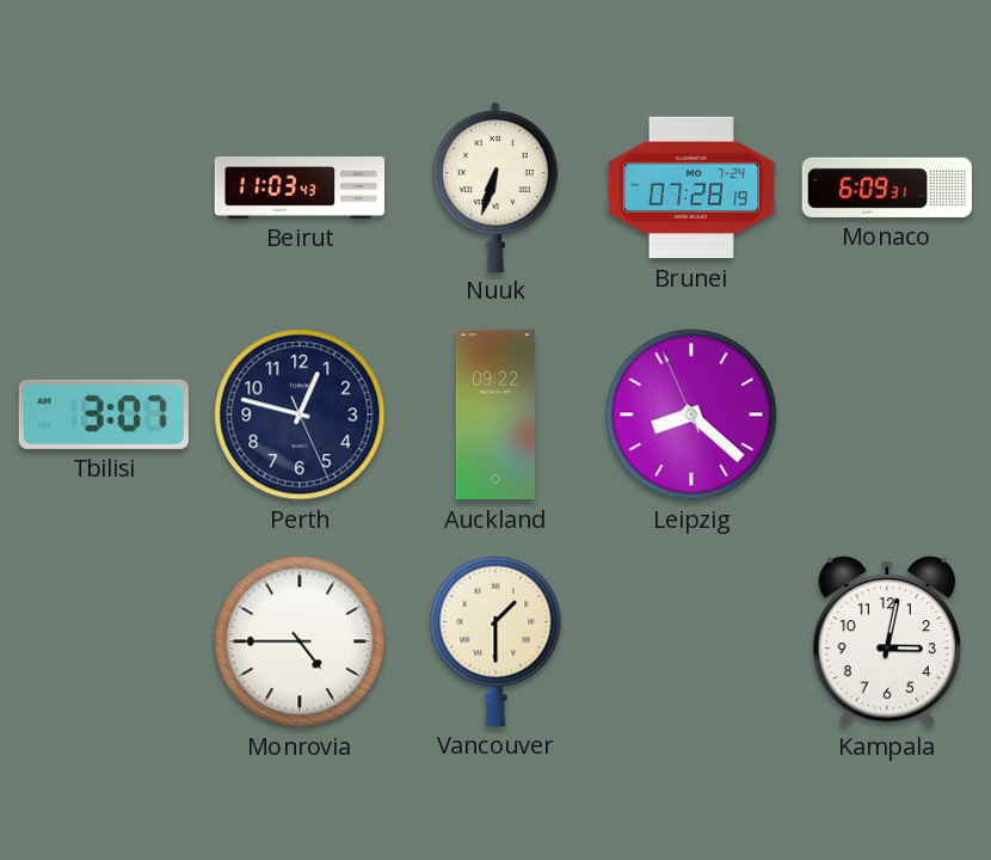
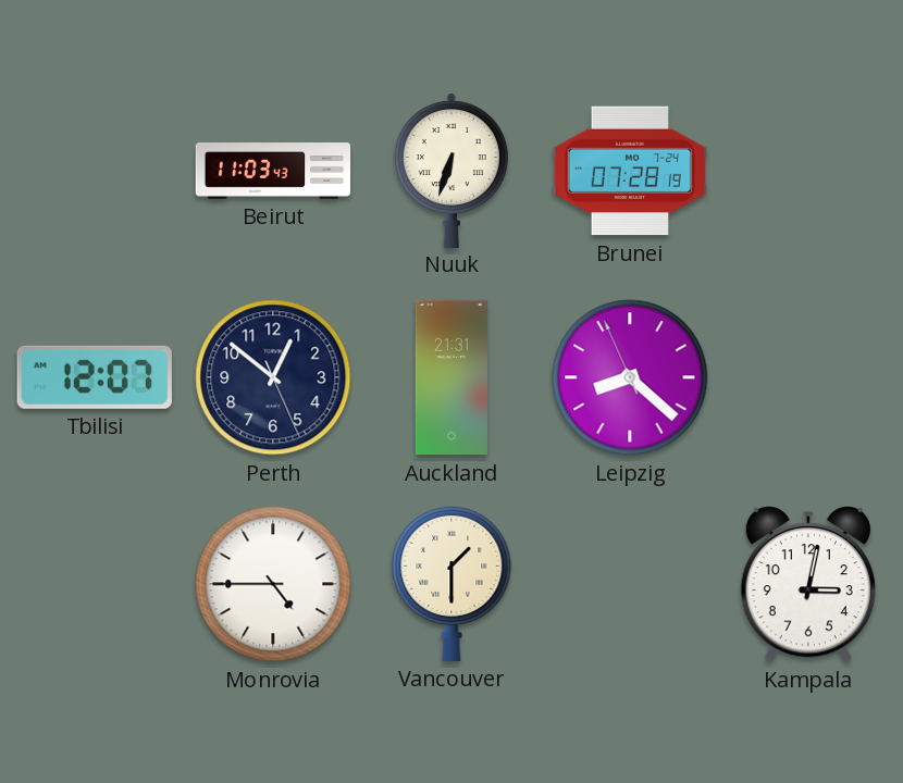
Monaco: 6:09 -> none
Tbilisi: 3:07 -> 12:07
Perth: 12:47 -> 12:51
Auckland: 09:22 -> 21:31
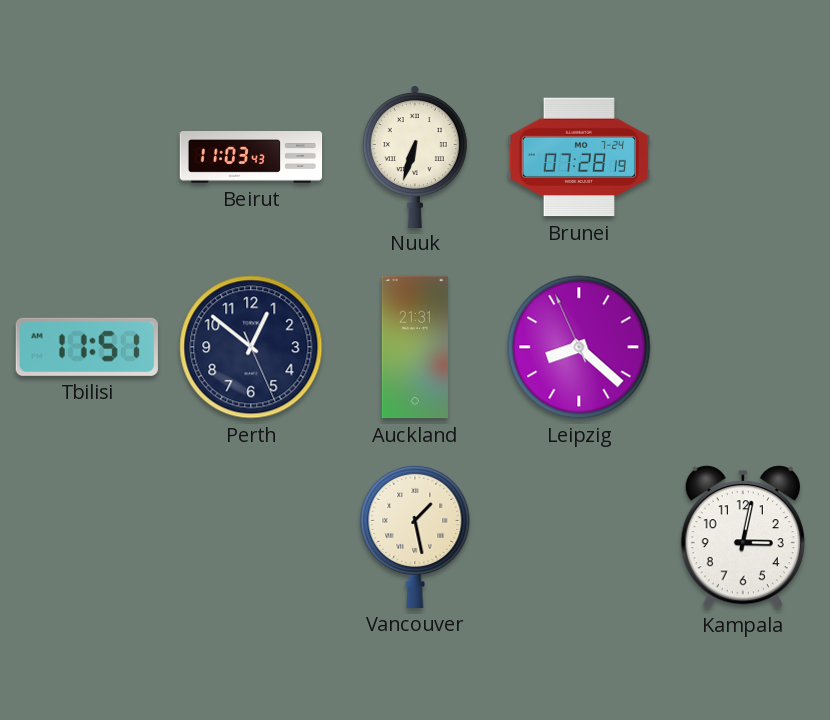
Tbilisi: 12:07 -> 11:51
Monrovia: 4:45 -> none
Vancouver: 1:30 -> 1:28
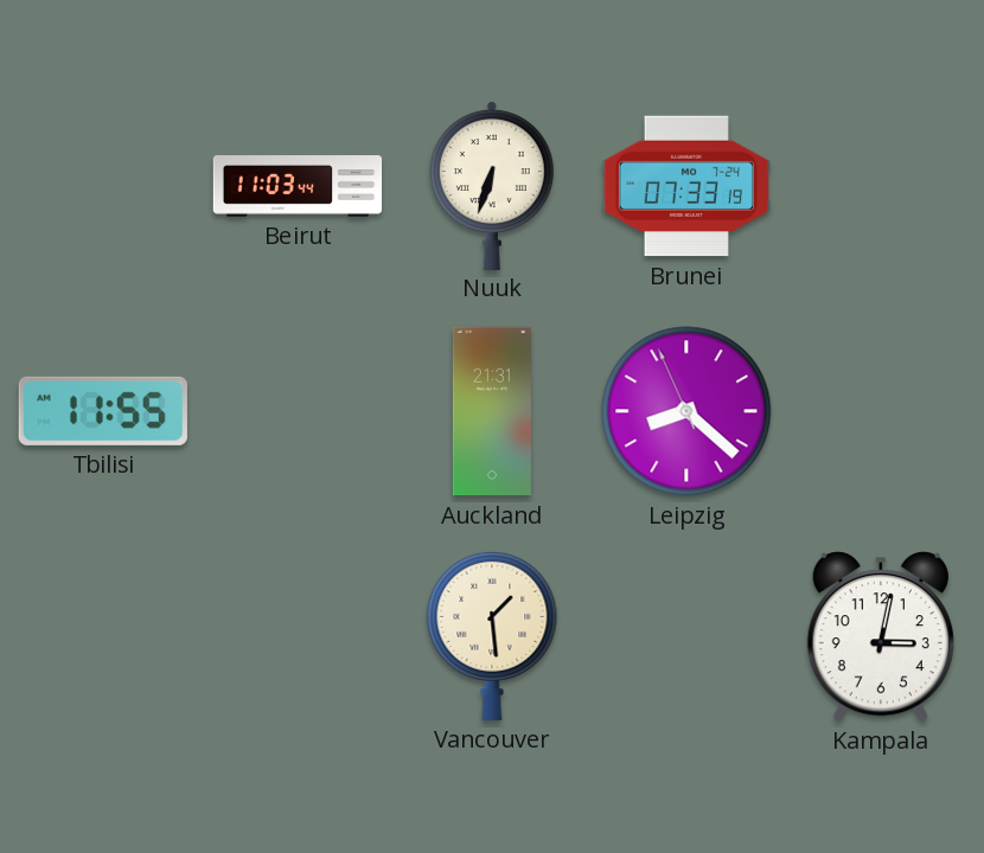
Beirut: 11:03:43 -> 11:03:44
Brunei: 07:28 -> 07:33
Tbilisi: 11:51 -> 11:55
Perth: 12:51 -> none
Vancouver: 1:28 -> 1:29
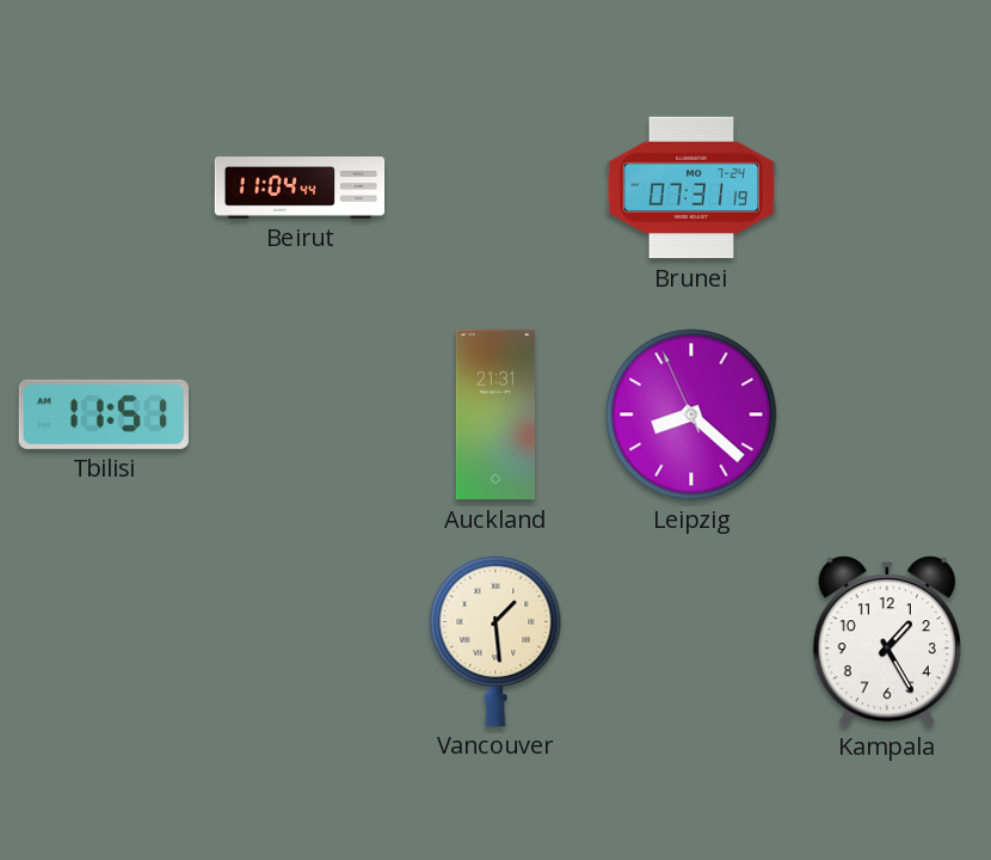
Beirut: 11:03 -> 11:04
Nuuk: 6:33 -> none
Brunei: 07:33 -> 07:31
Tbilisi: 11:55 -> 11:51
Kampala: 3:02 -> 1:25
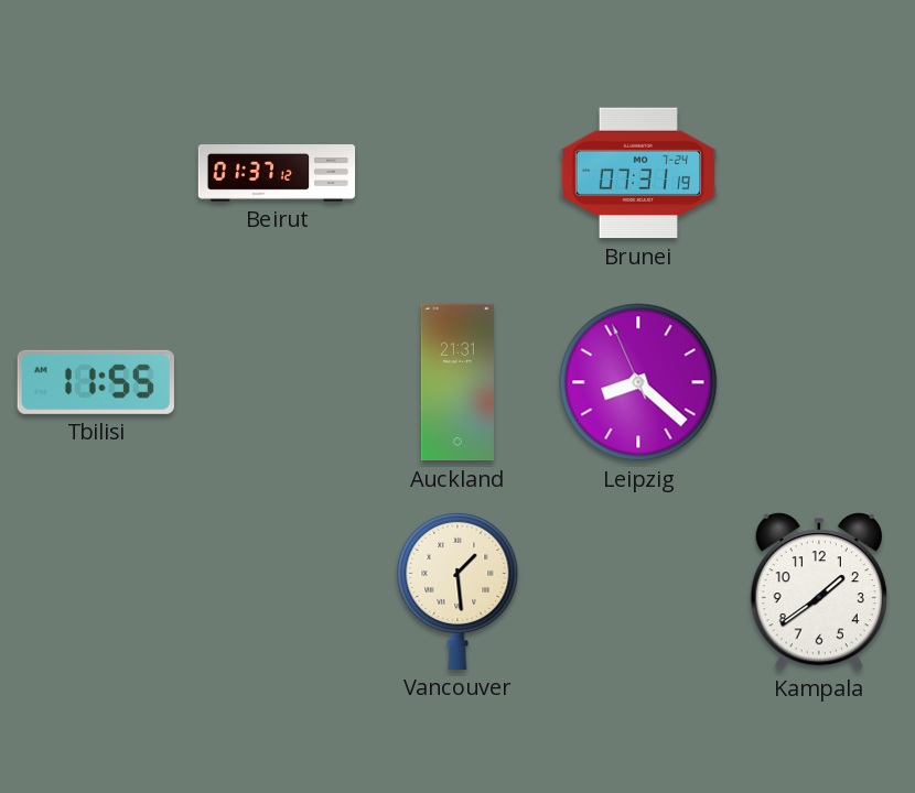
Beirut: 11:04 -> 01:37
Tbilisi: 11:51 -> 11:55
Kampala: 1:25 -> 1:39
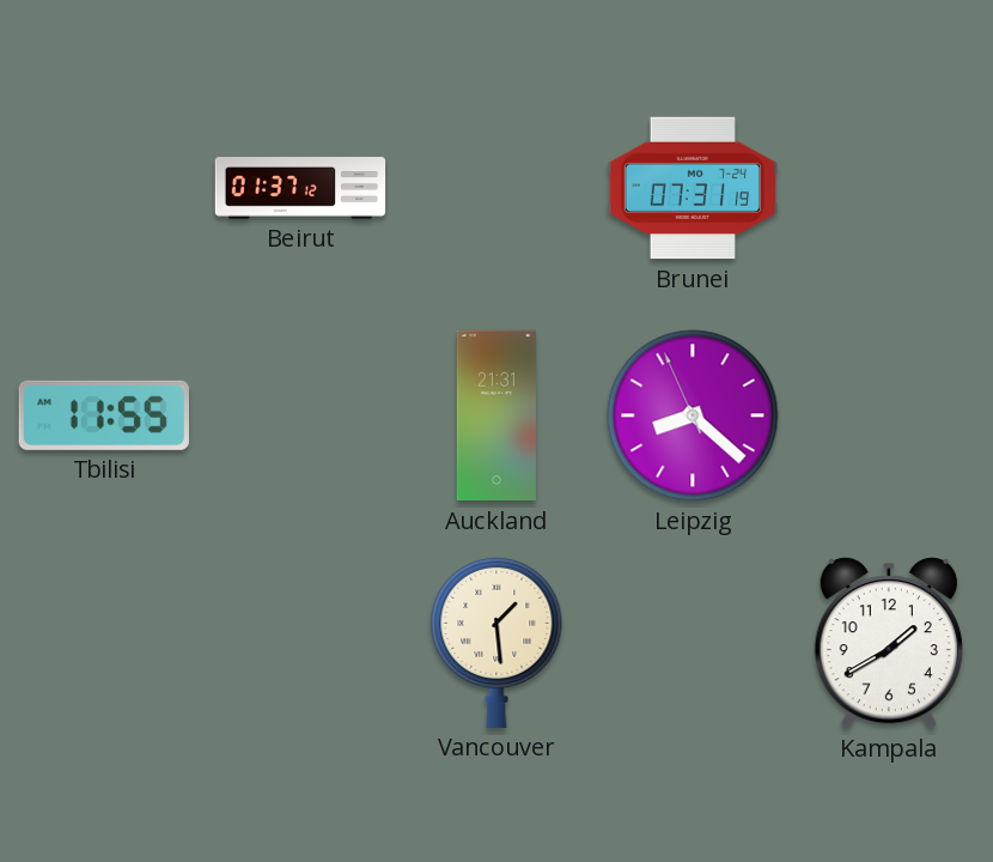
Kampala: 1:39 -> 1:40
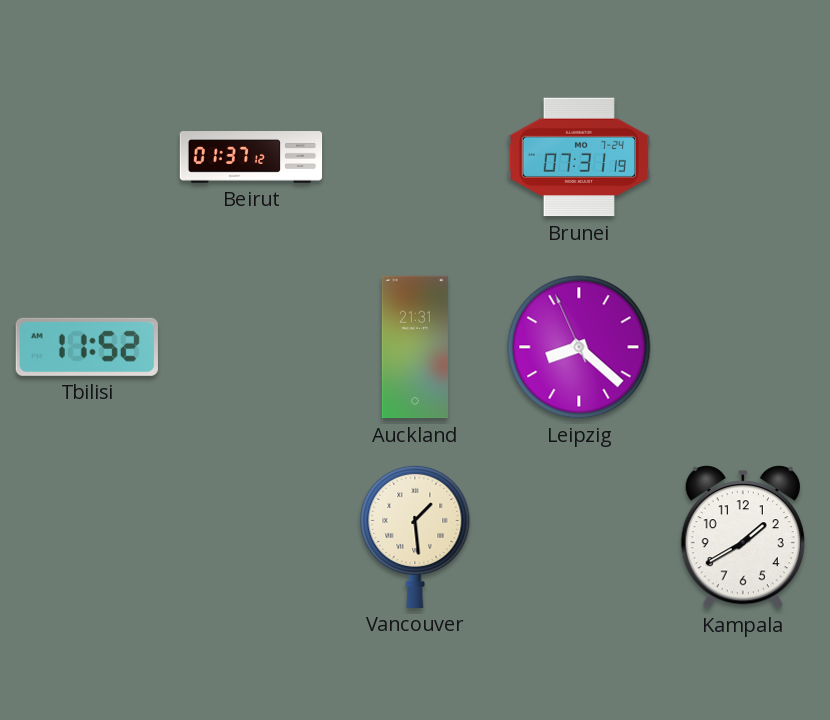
Tbilisi: 11:55 -> 11:52
